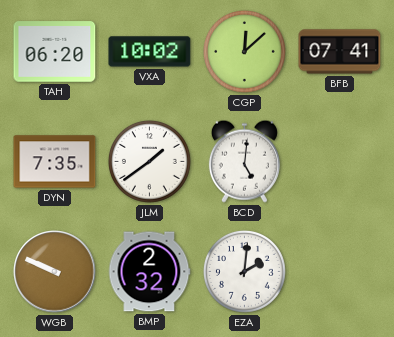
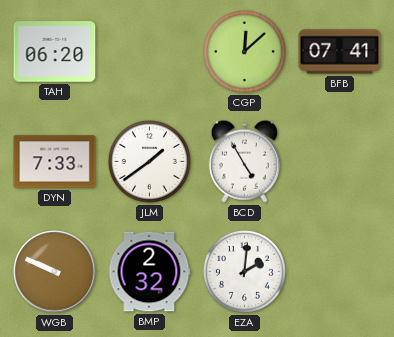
VXA: 10:02 -> none
DYN: 7:35 -> 7:33
BCD: 5:01 -> 4:55
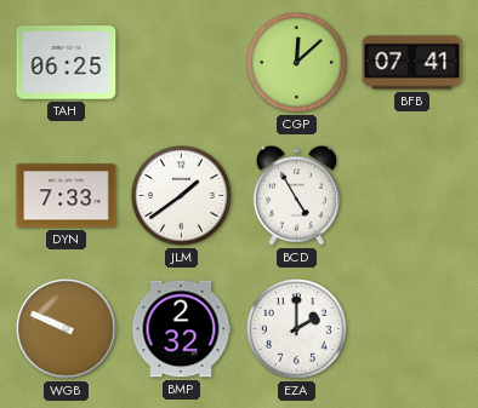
TAH: 06:20 -> 06:25
EZA: 2:01 -> 2:00
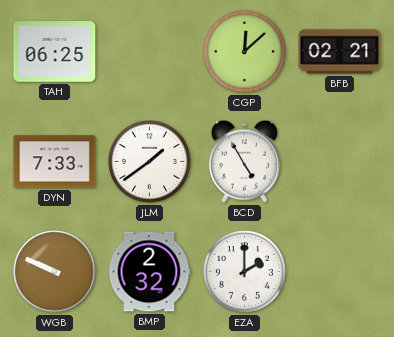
BFB: 07:41 -> 02:21
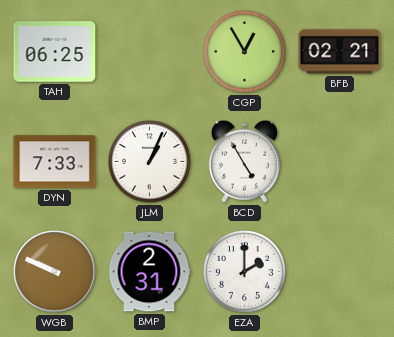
CGP: 12:08 -> 12:55
JLM: 1:39 -> 1:04
BMP: 2:32 -> 2:31
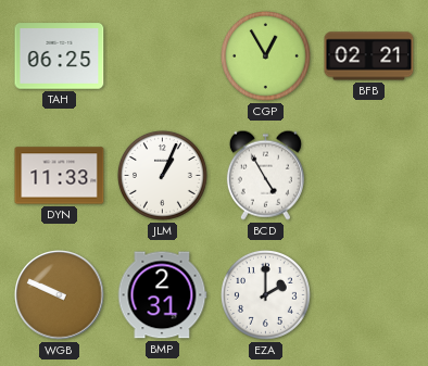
DYN: 7:33 -> 11:33
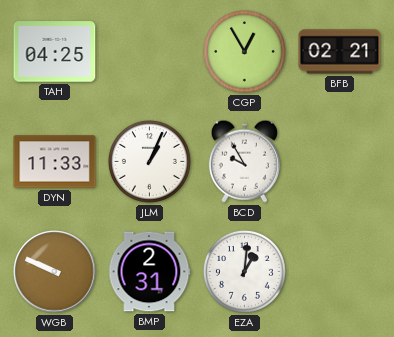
TAH: 06:25 -> 04:25
BCD: 4:55 -> 9:55
EZA: 2:00 -> 1:01
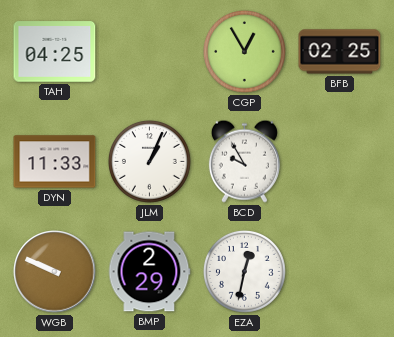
BFB: 02:21 -> 02:25
BMP: 2:31 -> 2:29
EZA: 1:01 -> 12:32
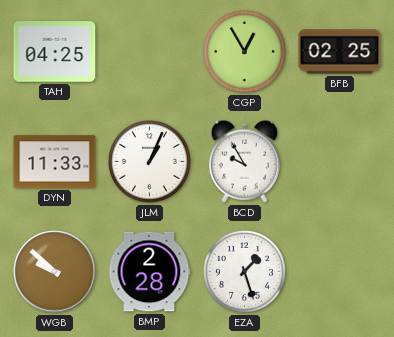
WGB: 9:49 -> 9:52
BMP: 2:29 -> 2:28
EZA: 12:32 -> 1:27
